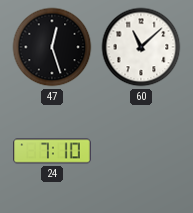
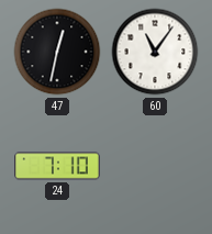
47: 12:27 -> 12:32
60: 11:08 -> 11:06
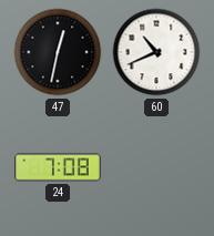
60: 11:06 -> 10:41
24: 7:10 -> 7:08
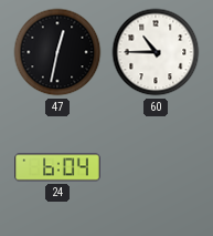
60: 10:41 -> 10:45
24: 7:08 -> 6:04
